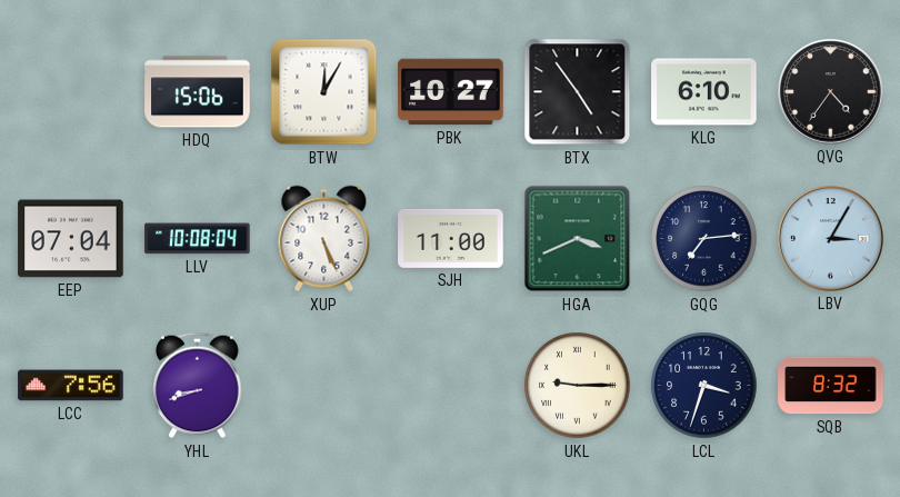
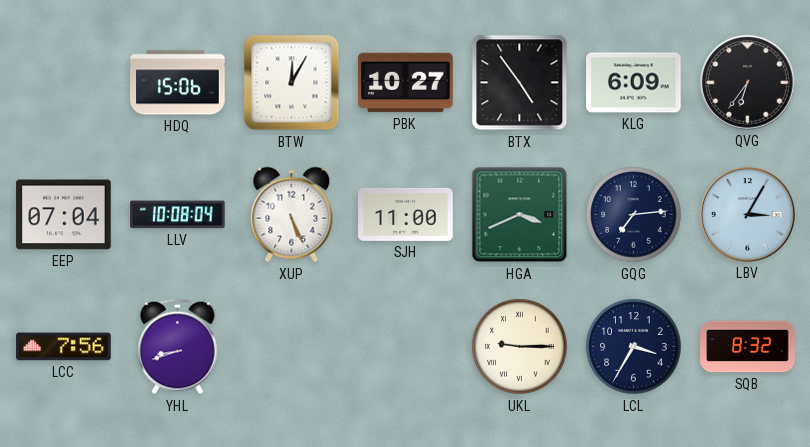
KLG: 6:10 -> 6:09
QVG: 4:36 -> 6:36
LCL: 3:33 -> 3:35
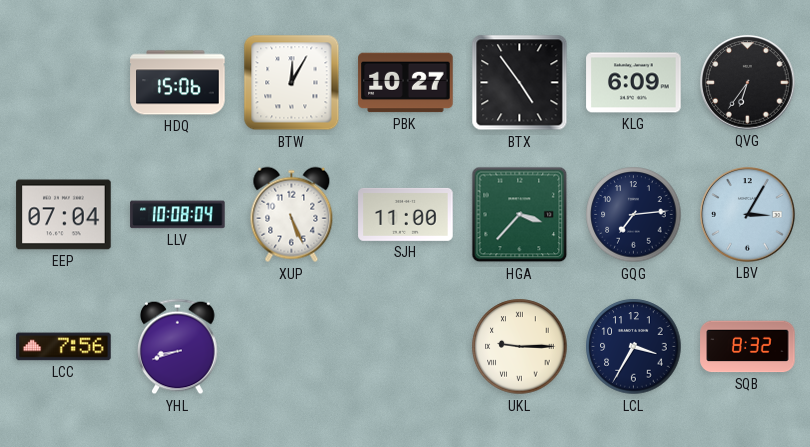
HGA: 3:41 -> 3:37
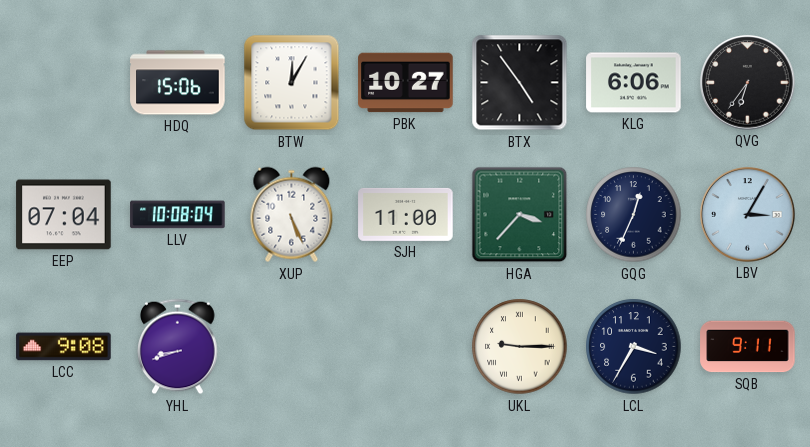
KLG: 6:09 -> 6:06
GQG: 7:14 -> 12:34
LCC: 7:56 -> 9:08
SQB: 8:32 -> 9:11
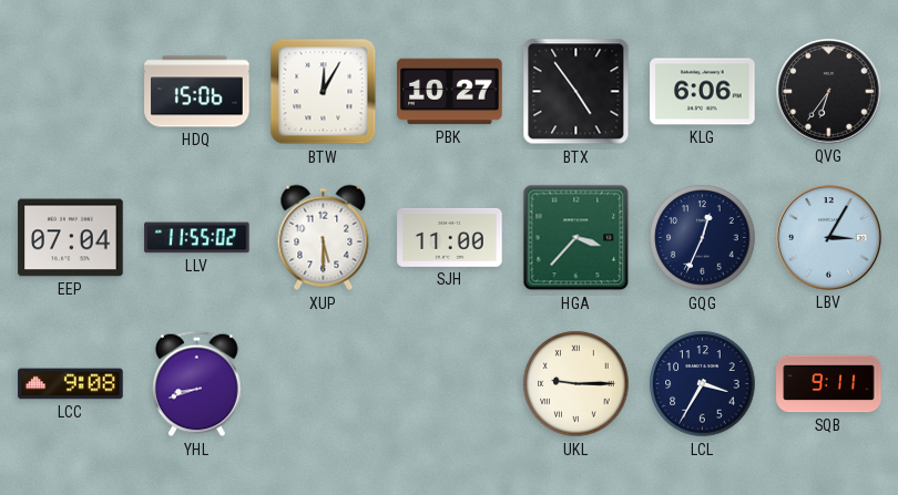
LLV: 10:08 -> 11:55
XUP: 5:26 -> 5:30
